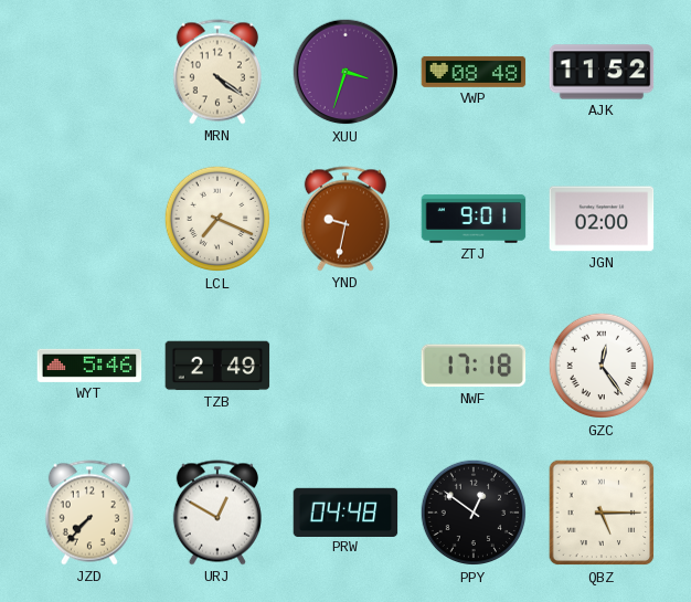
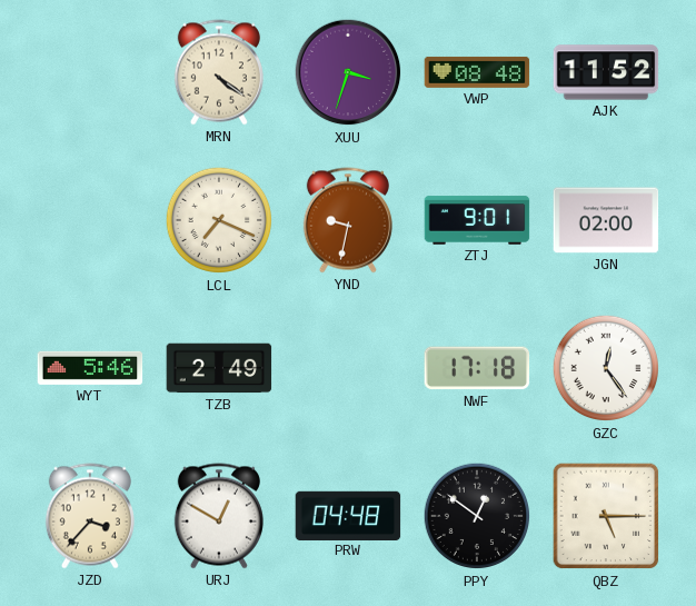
JZD: 7:37 -> 3:37
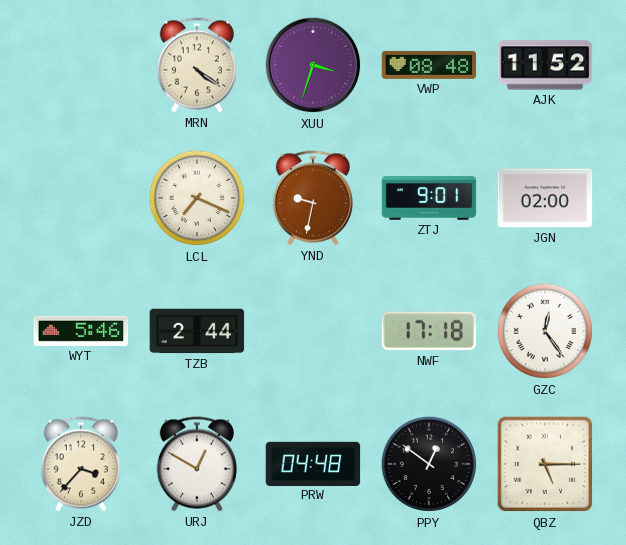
TZB: 2:49 -> 2:44
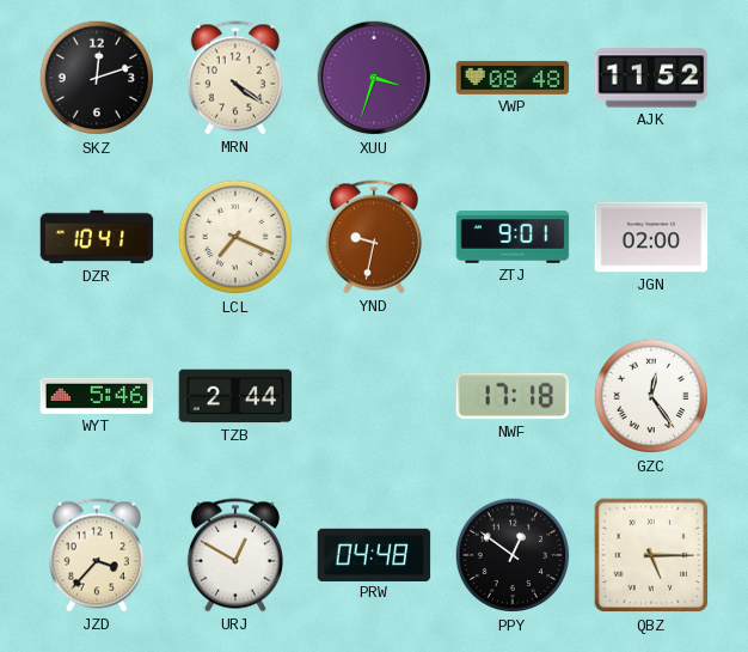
SKZ: none -> 12:12
DZR: none -> 10:41
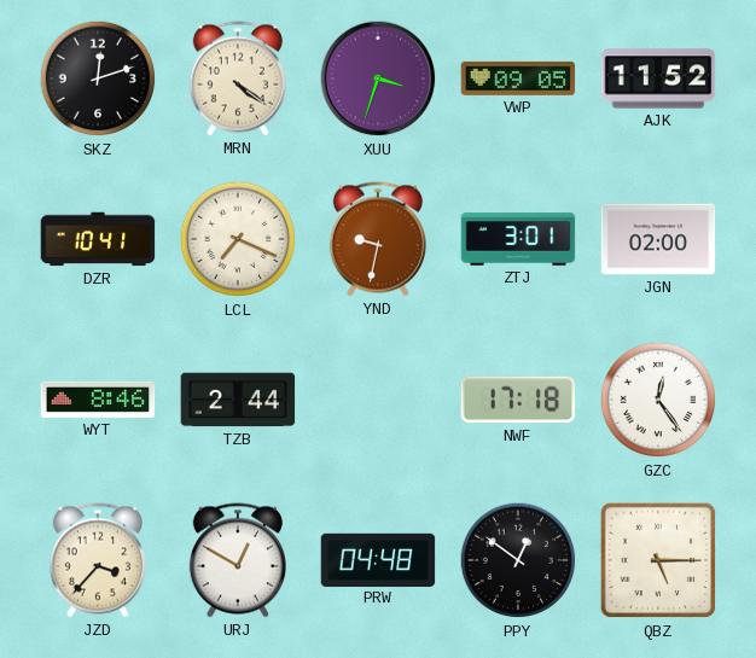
VWP: 08:48 -> 09:05
ZTJ: 9:01 -> 3:01
WYT: 5:46 -> 8:46
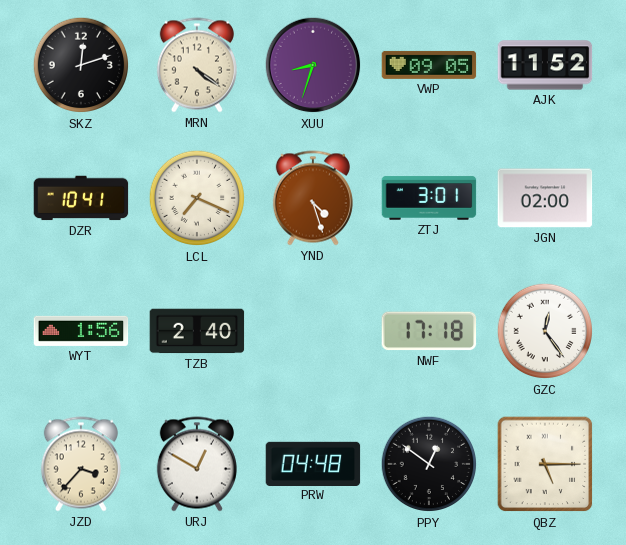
XUU: 3:33 -> 8:33
YND: 9:32 -> 4:27
WYT: 8:46 -> 1:56
TZB: 2:44 -> 2:40
